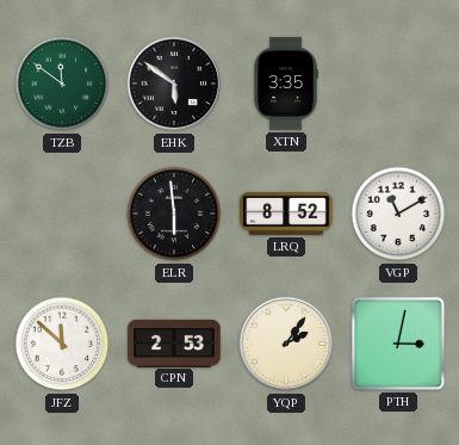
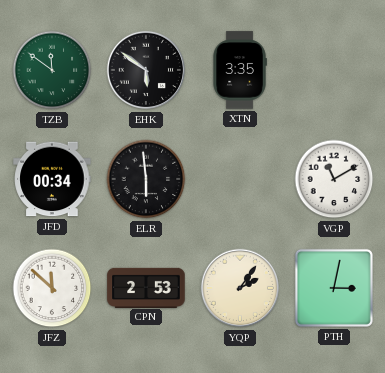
JFD: none -> 00:34
LRQ: 8:52 -> none
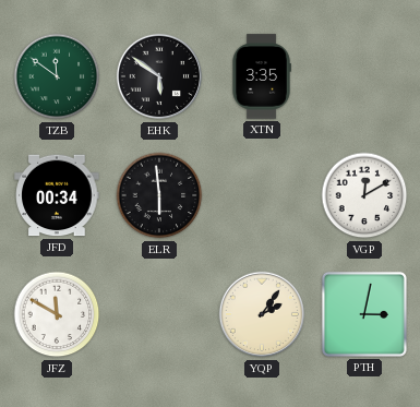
VGP: 11:10 -> 12:10
JFZ: 11:52 -> 11:50
CPN: 2:53 -> none
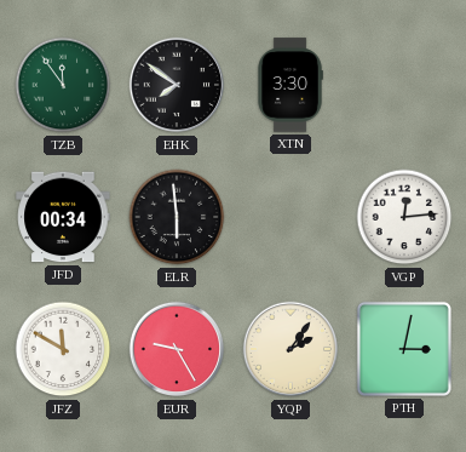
TZB: 11:51 -> 11:54
EHK: 5:51 -> 7:51
XTN: 3:35 -> 3:30
VGP: 12:10 -> 12:14
EUR: none -> 9:25
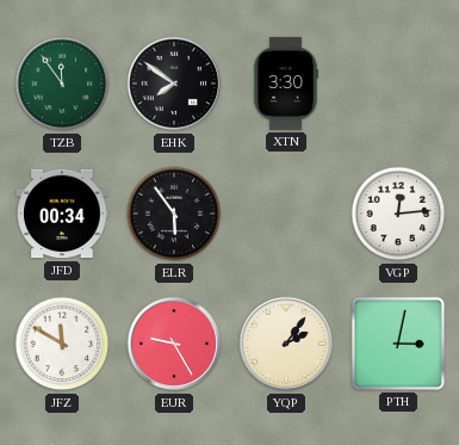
ELR: 5:59 -> 5:54
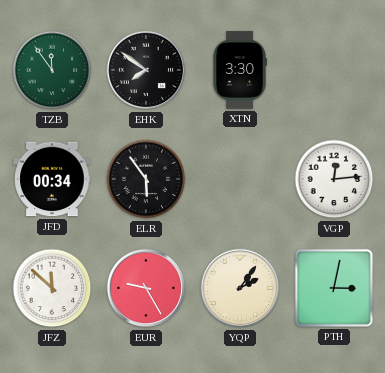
JFZ: 11:50 -> 11:52
